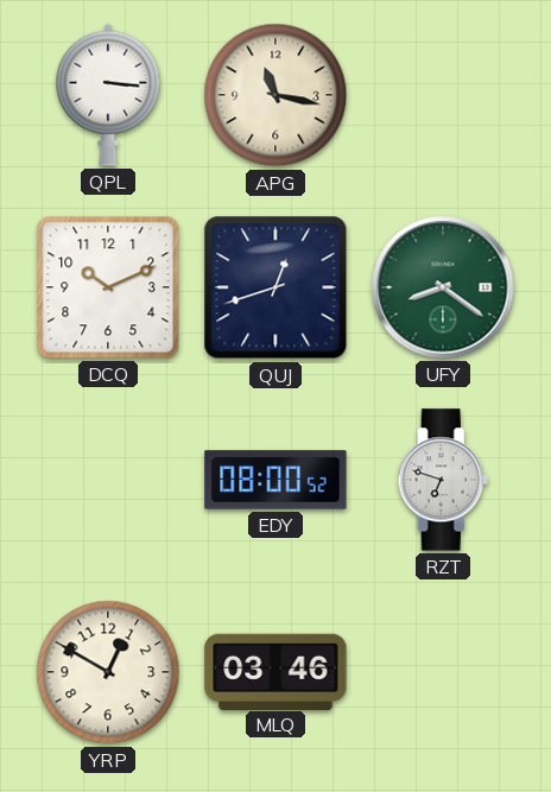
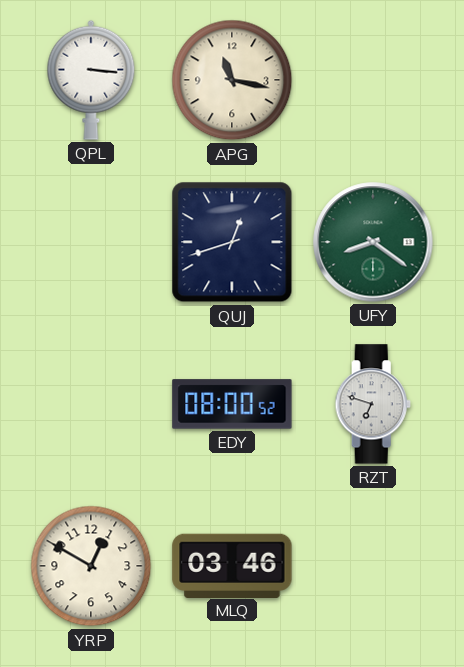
DCQ: 10:11 -> none
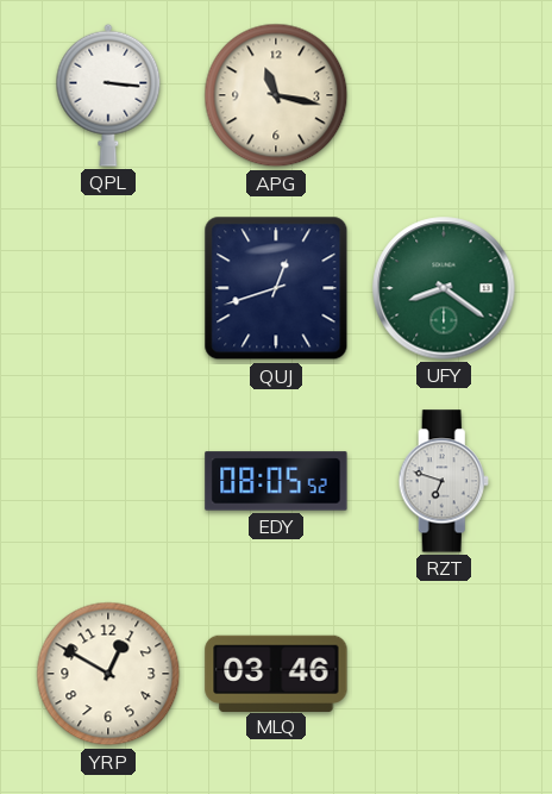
EDY: 08:00 -> 08:05
